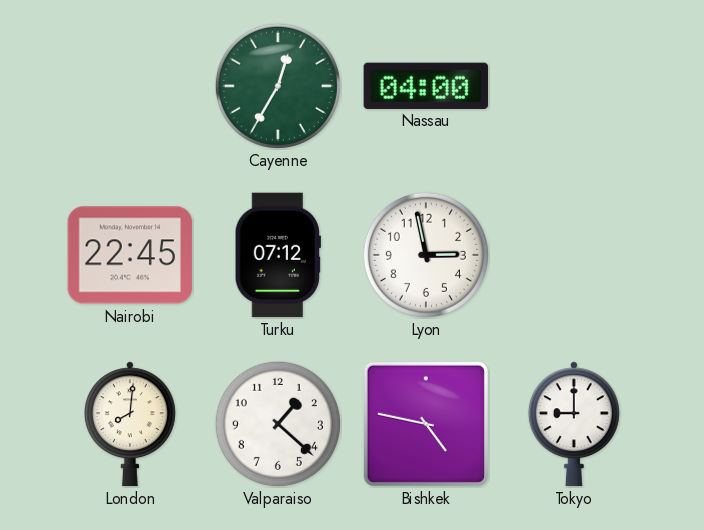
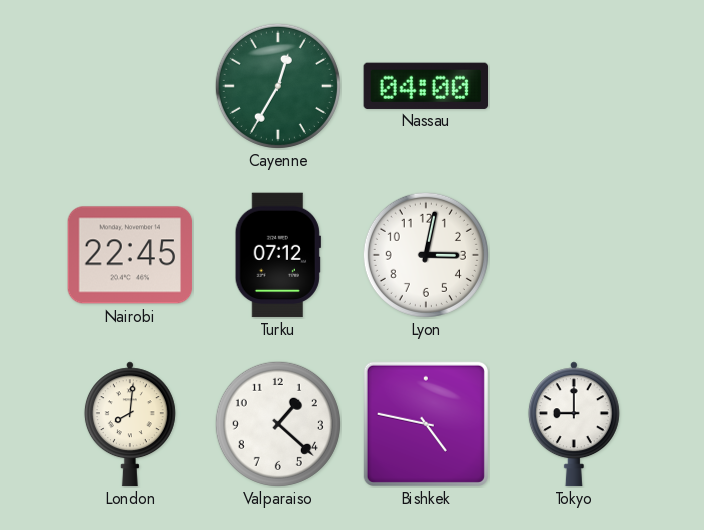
Lyon: 2:58 -> 3:02
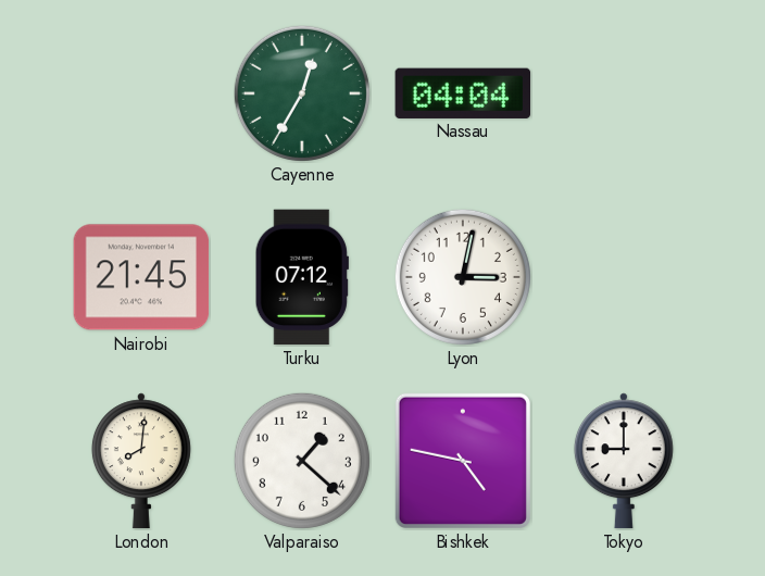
Nassau: 04:00 -> 04:04
Nairobi: 22:45 -> 21:45
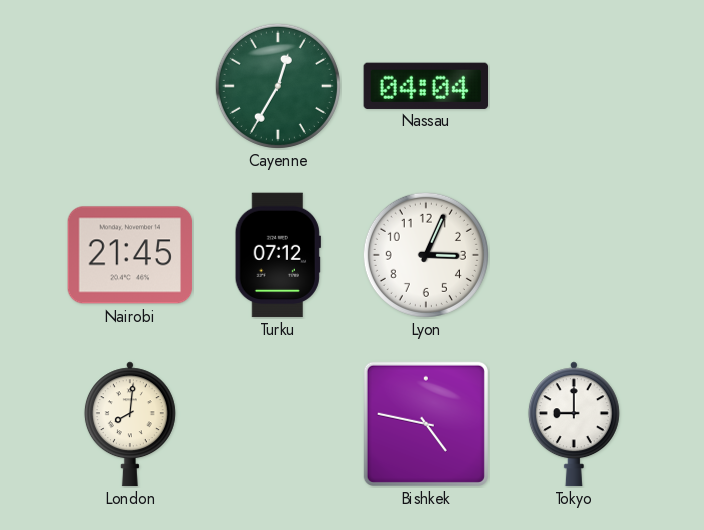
Lyon: 3:02 -> 3:04
Valparaiso: 1:22 -> none
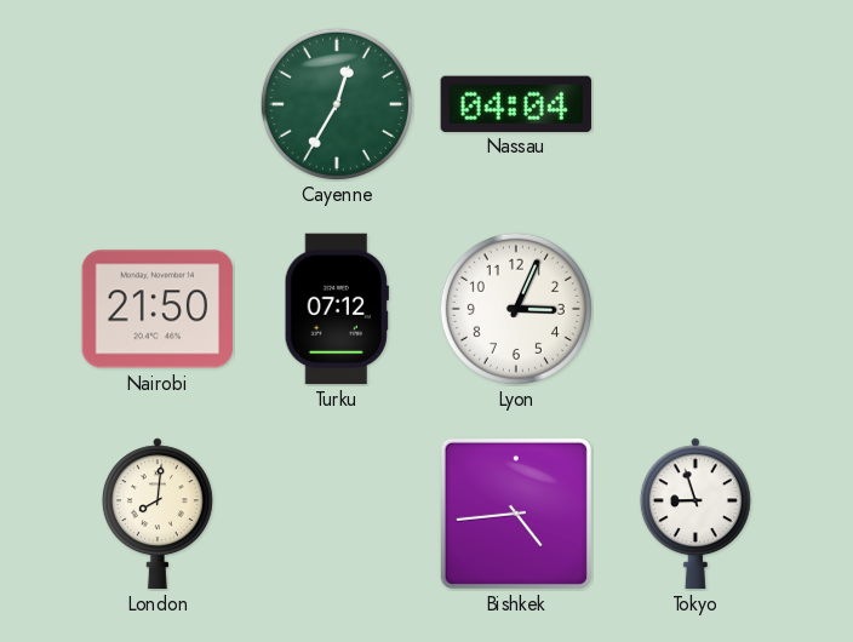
Nairobi: 21:45 -> 21:50
Bishkek: 4:47 -> 4:44
Tokyo: 9:00 -> 8:57
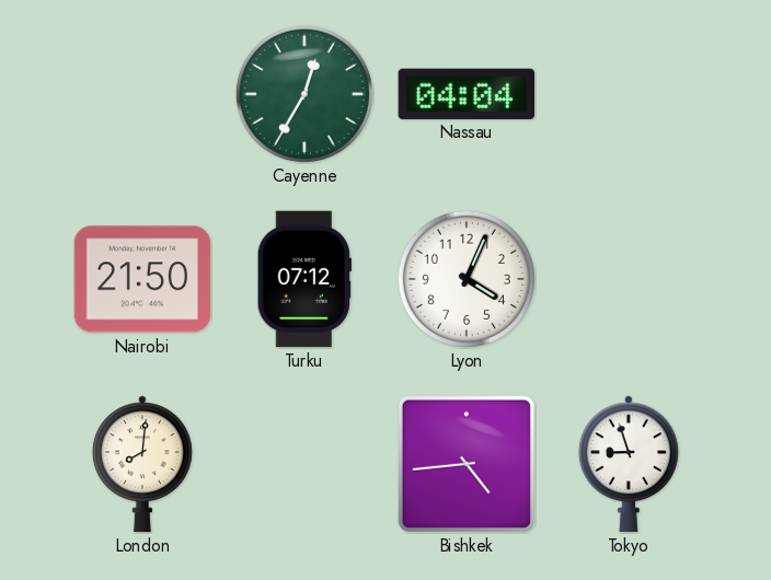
Lyon: 3:04 -> 4:04
